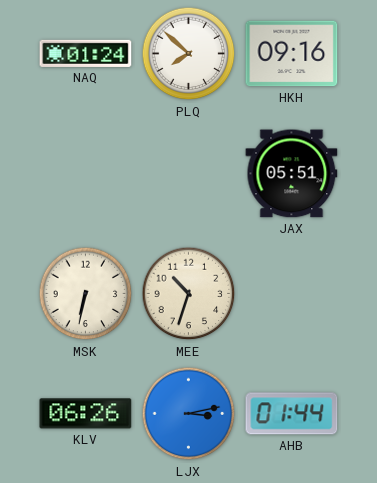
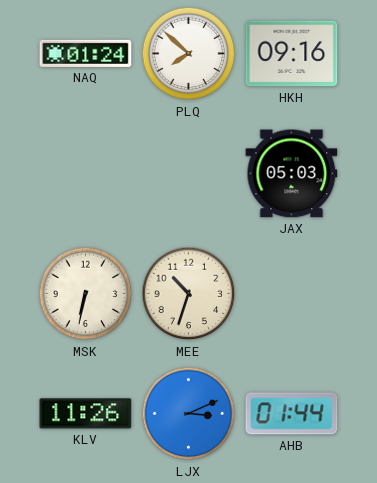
JAX: 05:51 -> 05:03
KLV: 06:26 -> 11:26
LJX: 3:13 -> 3:11
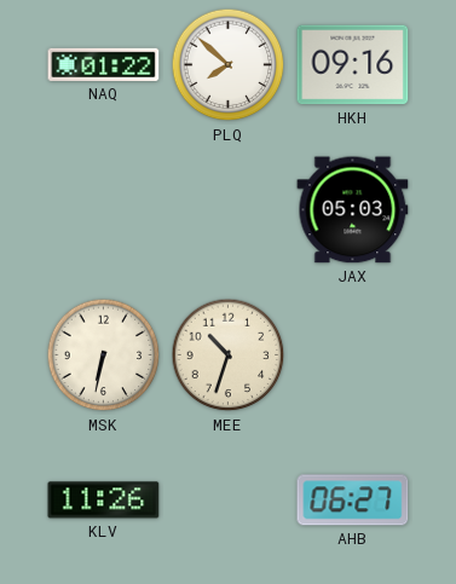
NAQ: 01:24 -> 01:22
LJX: 3:11 -> none
AHB: 01:44 -> 06:27
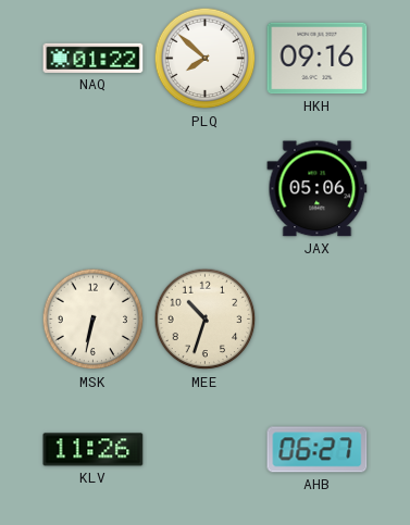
JAX: 05:03 -> 05:06
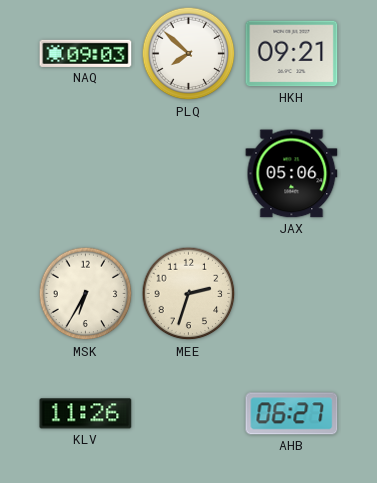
NAQ: 01:22 -> 09:03
HKH: 09:16 -> 09:21
MSK: 6:32 -> 6:35
MEE: 10:33 -> 2:33
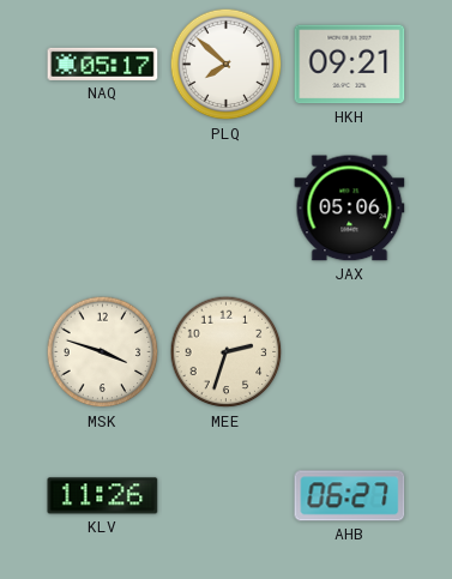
NAQ: 09:03 -> 05:17
MSK: 6:35 -> 3:48
